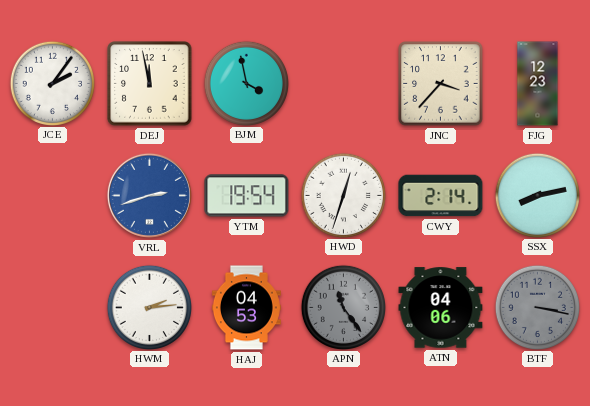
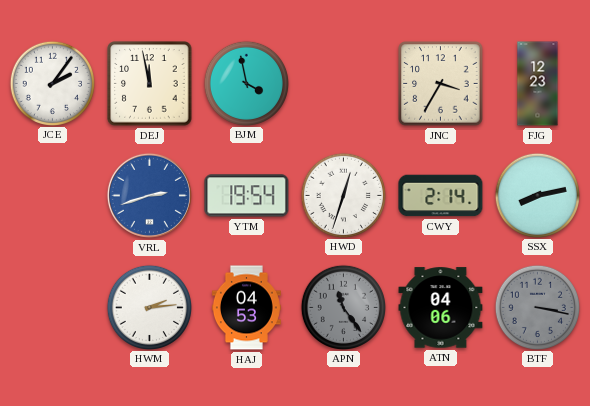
JNC: 3:37 -> 3:35
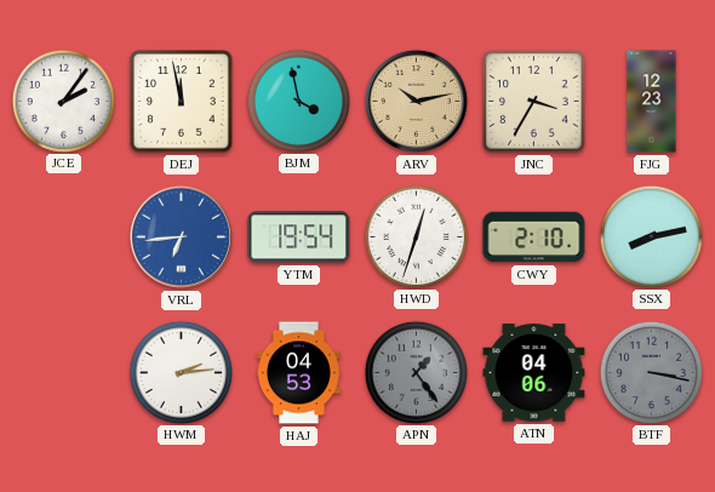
ARV: none -> 10:13
VRL: 2:42 -> 6:44
CWY: 2:14 -> 2:10
APN: 11:24 -> 1:24
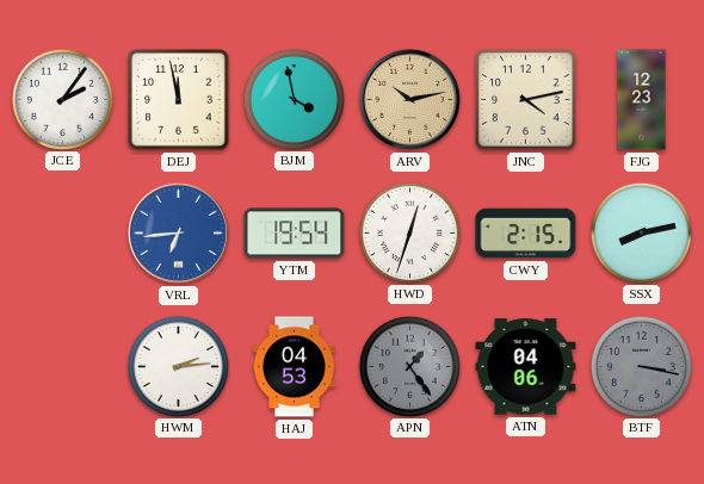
JNC: 3:35 -> 4:13
CWY: 2:10 -> 2:15
